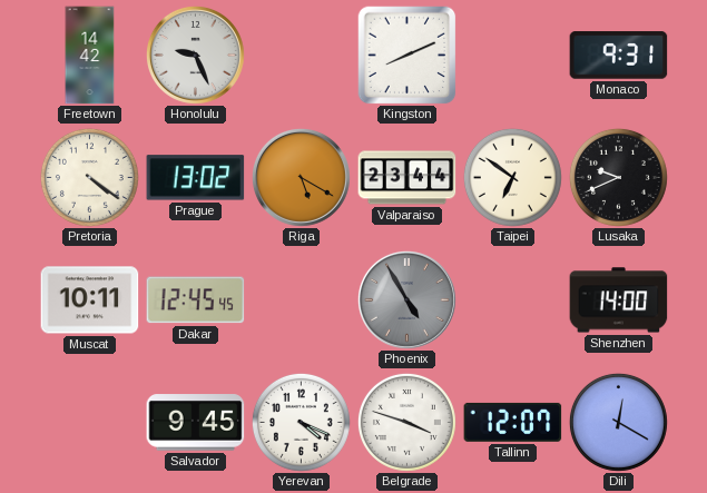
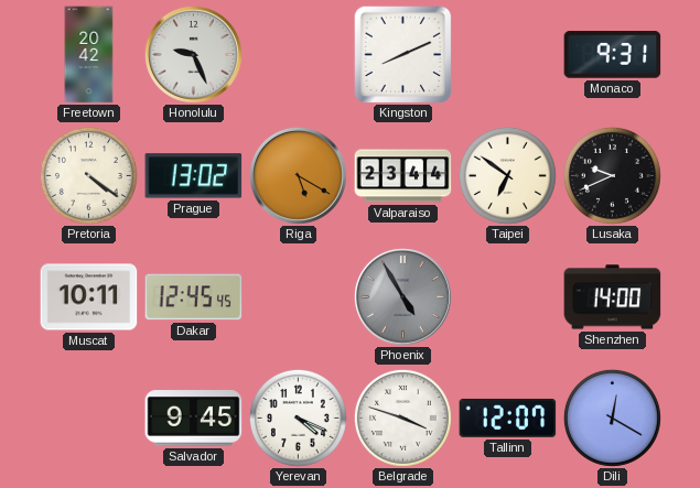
Freetown: 14:42 -> 20:42
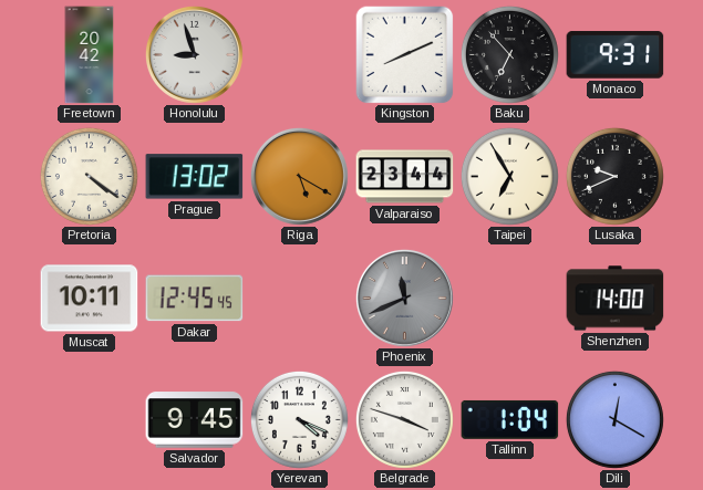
Honolulu: 9:26 -> 8:57
Baku: none -> 6:53
Taipei: 6:51 -> 6:55
Phoenix: 4:55 -> 11:41
Tallinn: 12:07 -> 1:04
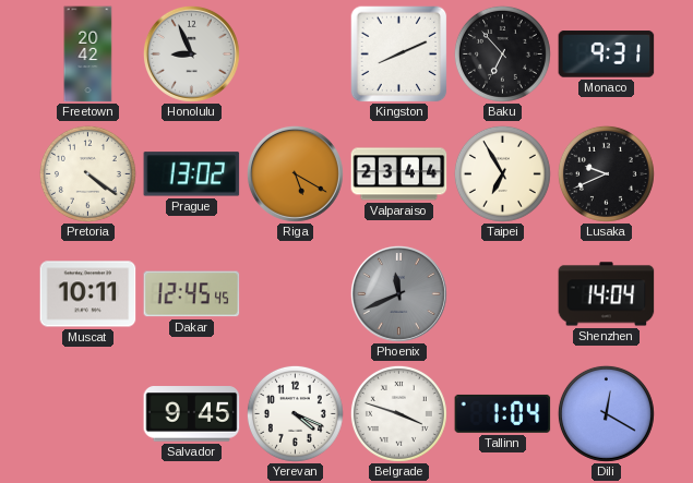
Honolulu: 8:57 -> 8:56
Shenzhen: 14:00 -> 14:04
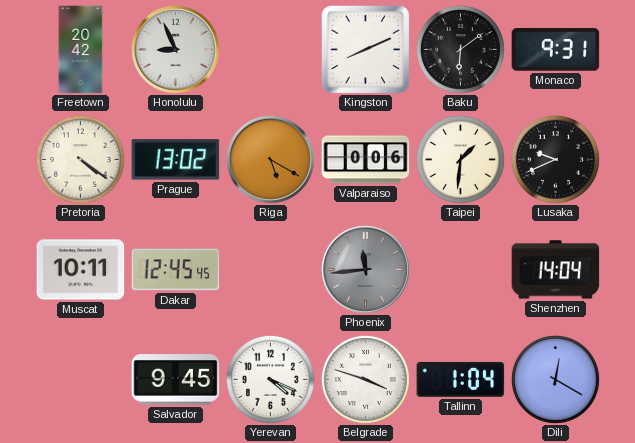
Baku: 6:53 -> 6:09
Valparaiso: 23:44 -> 0:06
Taipei: 6:55 -> 1:31
Phoenix: 11:41 -> 11:44
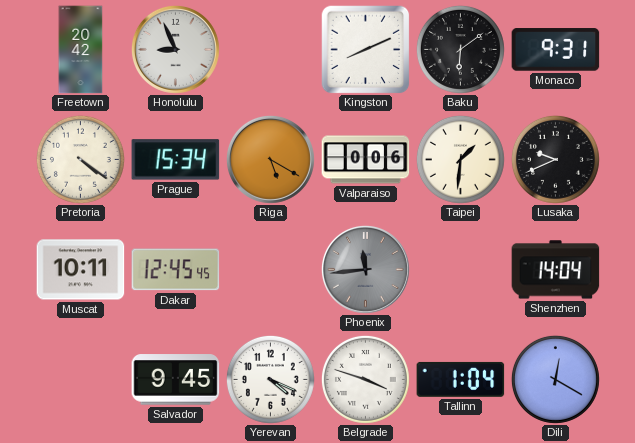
Prague: 13:02 -> 15:34
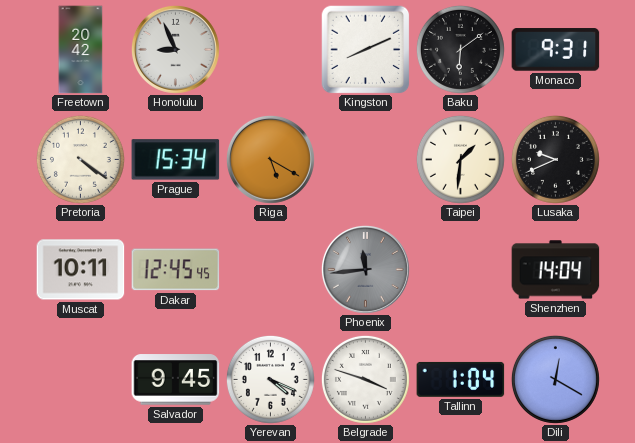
Valparaiso: 0:06 -> none
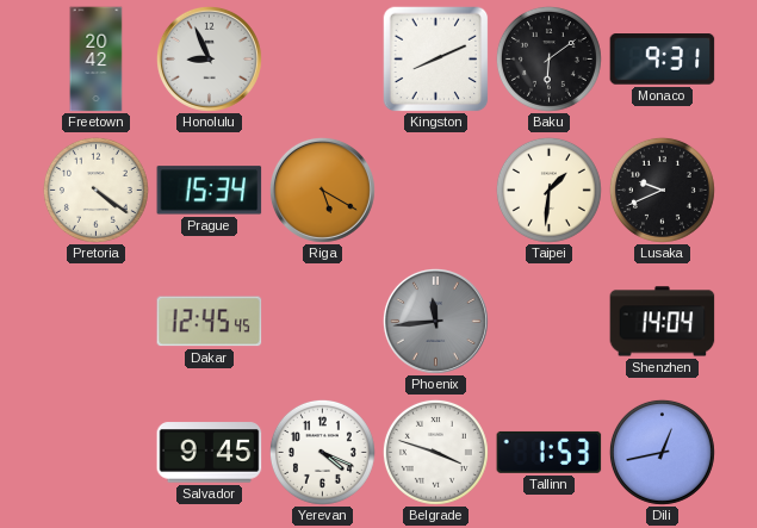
Muscat: 10:11 -> none
Tallinn: 1:04 -> 1:53
Dili: 12:20 -> 12:43
